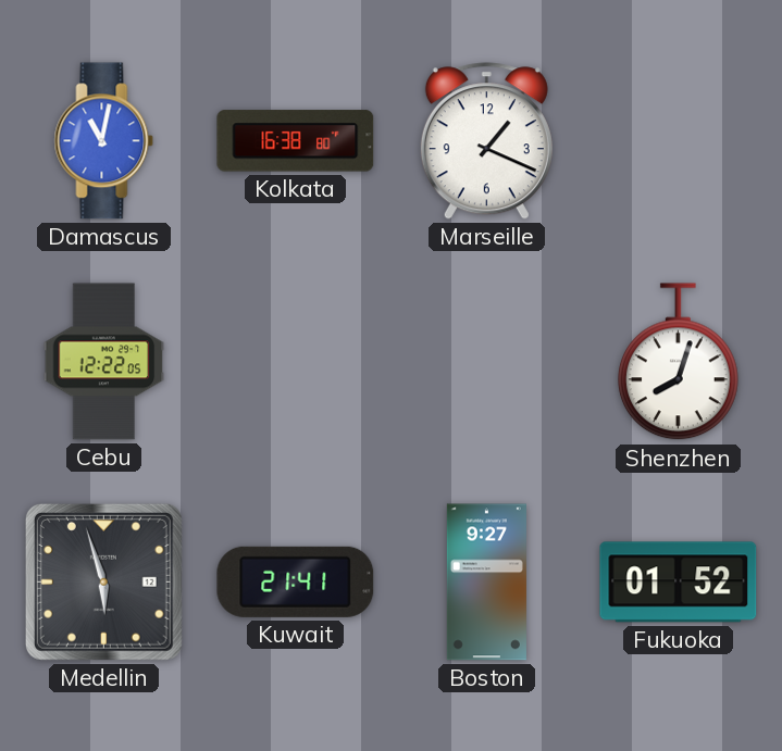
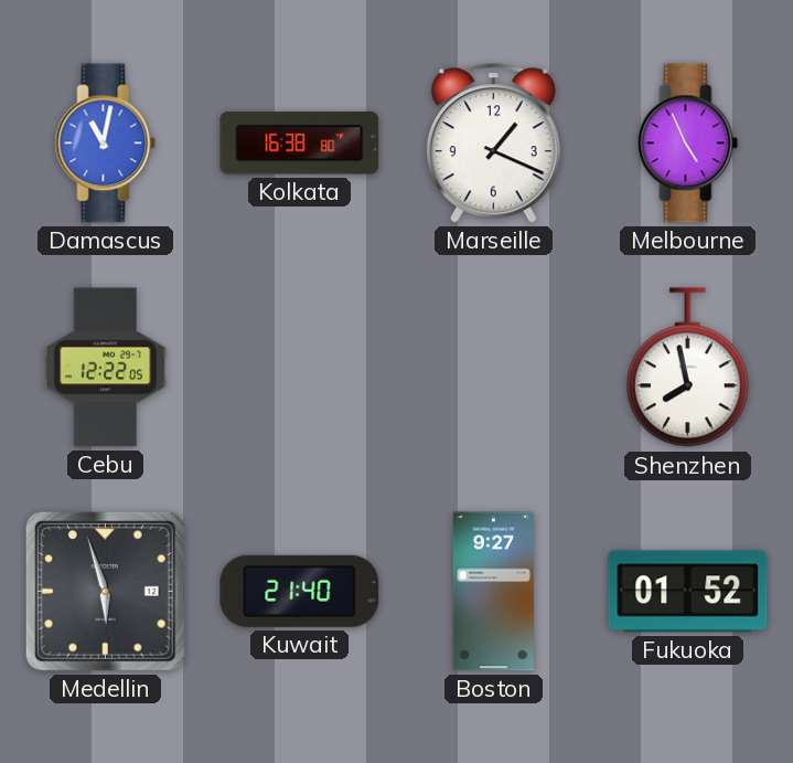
Melbourne: none -> 4:56
Shenzhen: 8:03 -> 7:58
Kuwait: 21:41 -> 21:40
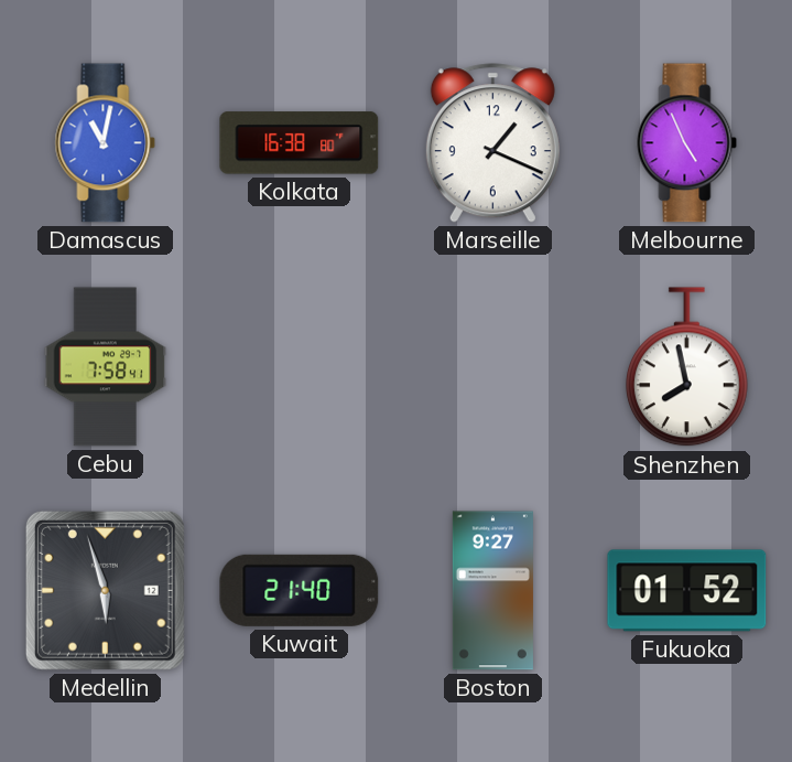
Cebu: 12:22 -> 7:58
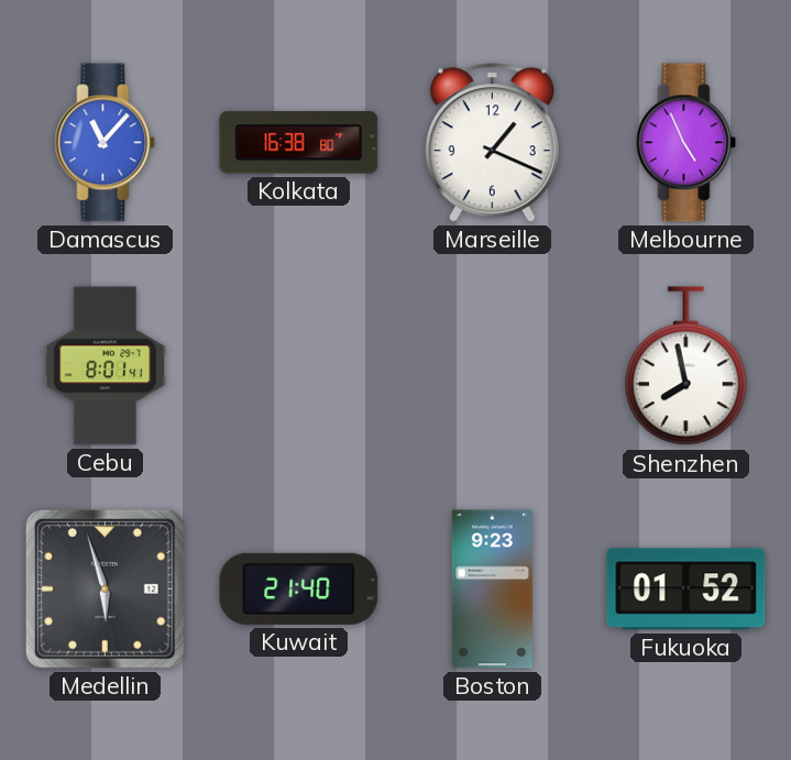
Damascus: 11:02 -> 11:07
Cebu: 7:58 -> 8:01
Boston: 9:27 -> 9:23
